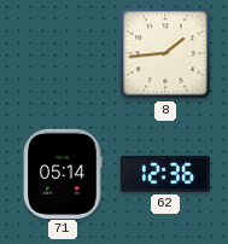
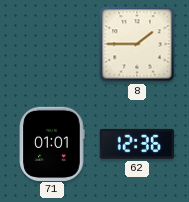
8: 1:44 -> 1:45
71: 05:14 -> 01:01
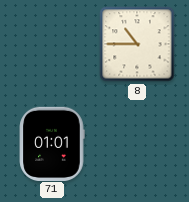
8: 1:45 -> 10:45
62: 12:36 -> none
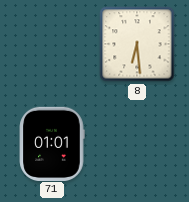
8: 10:45 -> 6:29
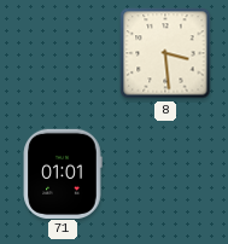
8: 6:29 -> 3:29
